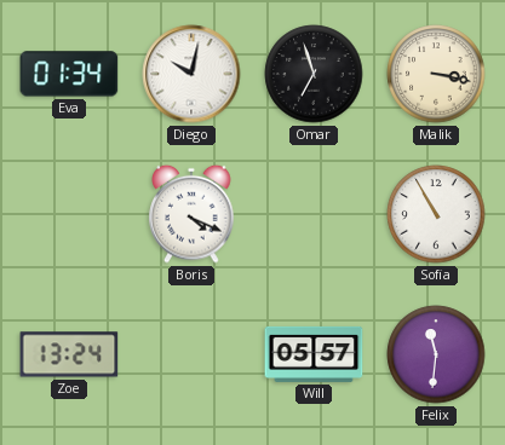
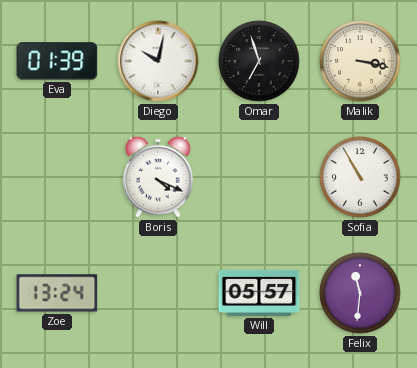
Eva: 01:34 -> 01:39
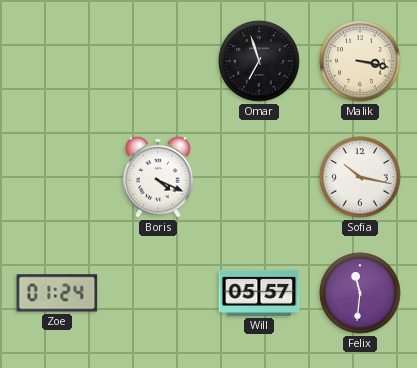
Eva: 01:39 -> none
Diego: 10:02 -> none
Sofia: 10:55 -> 10:17
Zoe: 13:24 -> 01:24
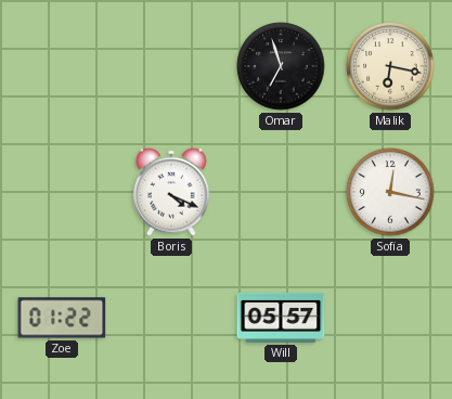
Malik: 3:17 -> 6:17
Sofia: 10:17 -> 12:17
Zoe: 01:24 -> 01:22
Felix: 11:31 -> none
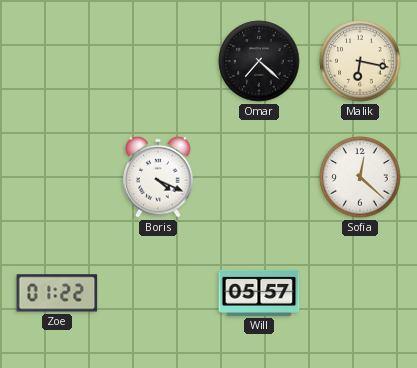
Omar: 6:57 -> 7:22
Sofia: 12:17 -> 12:22
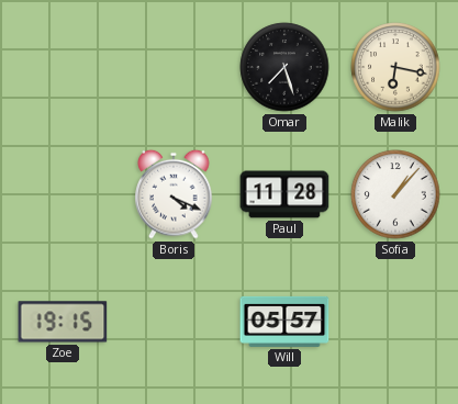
Omar: 7:22 -> 7:27
Paul: none -> 11:28
Sofia: 12:22 -> 1:07
Zoe: 01:22 -> 19:15
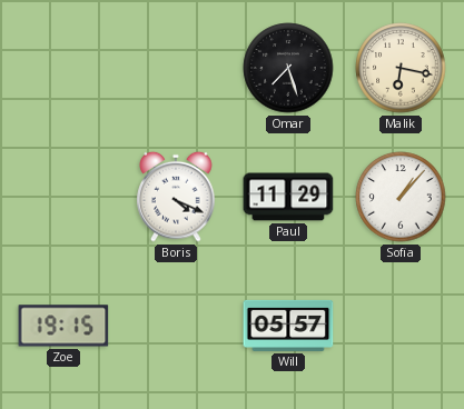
Paul: 11:28 -> 11:29
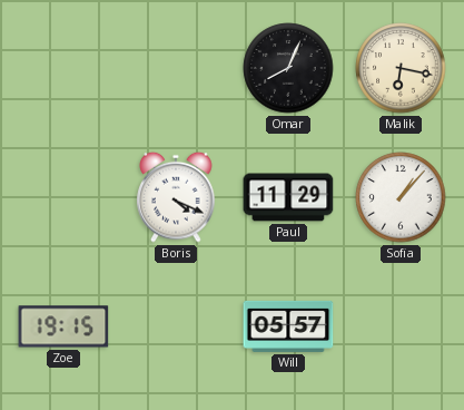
Omar: 7:27 -> 8:04
